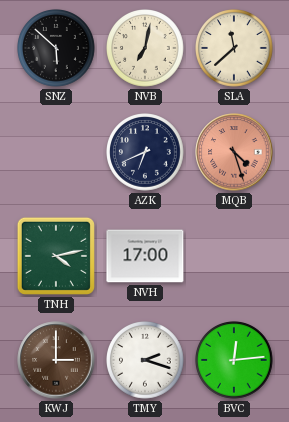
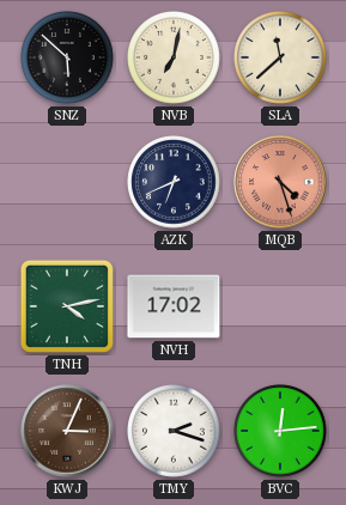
NVH: 17:00 -> 17:02
KWJ: 3:00 -> 3:04
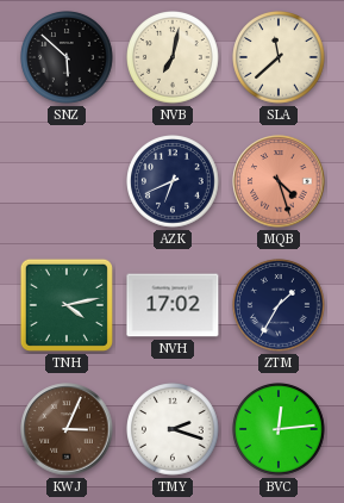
ZTM: none -> 1:35
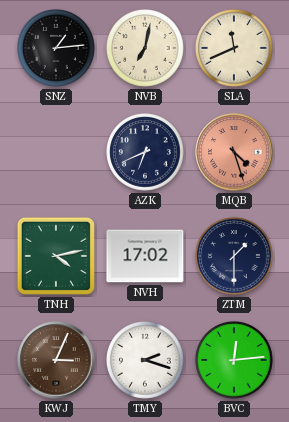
SNZ: 5:52 -> 1:14
SLA: 11:38 -> 11:41
ZTM: 1:35 -> 1:30
